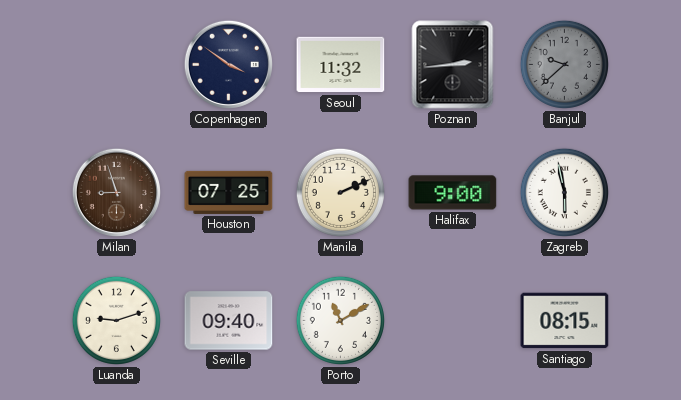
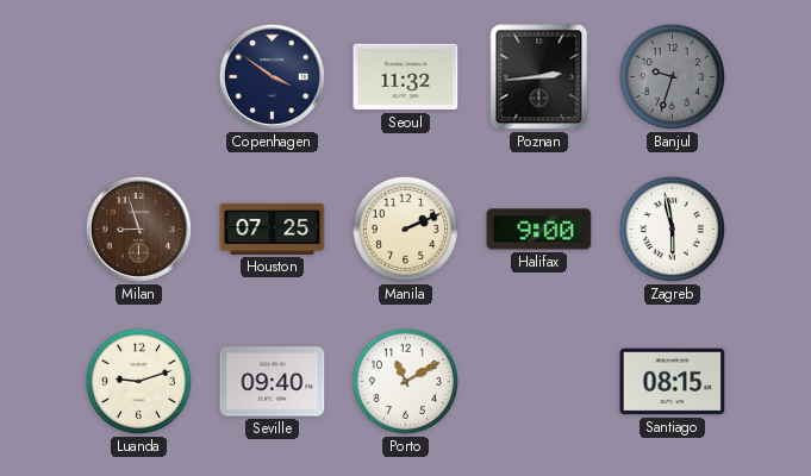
Banjul: 9:38 -> 9:33
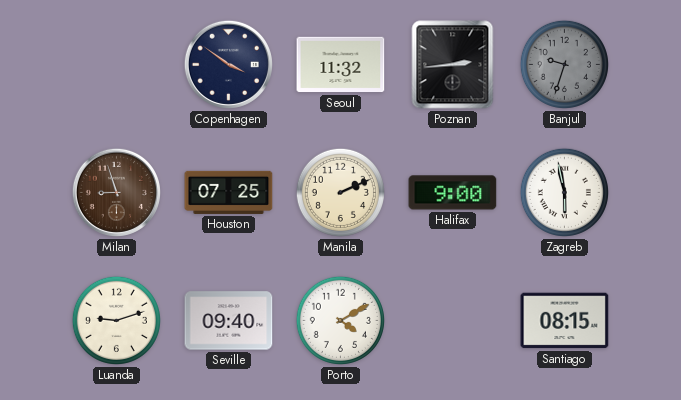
Porto: 11:10 -> 4:10
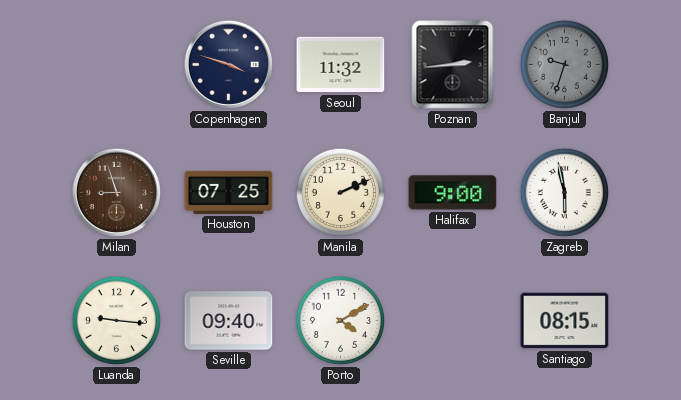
Copenhagen: 3:51 -> 3:48
Luanda: 9:12 -> 9:16
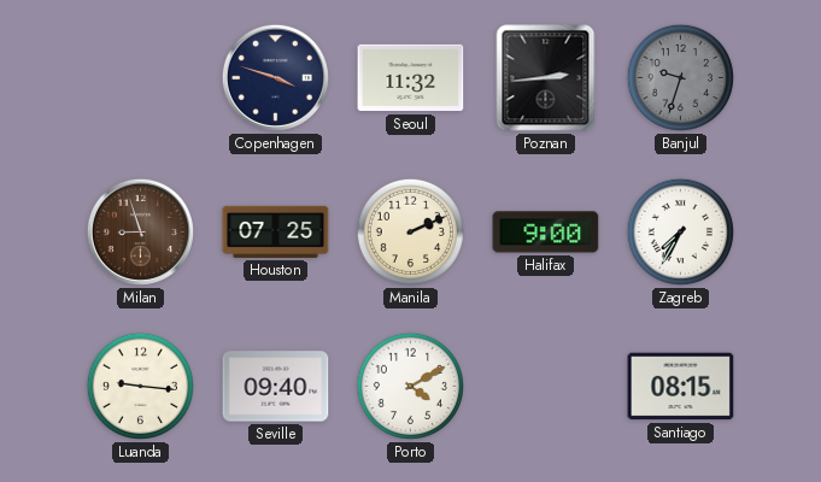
Zagreb: 5:58 -> 7:35
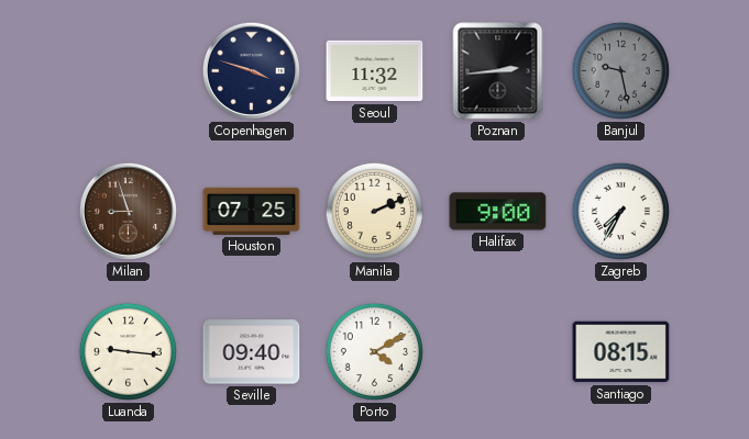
Banjul: 9:33 -> 9:28
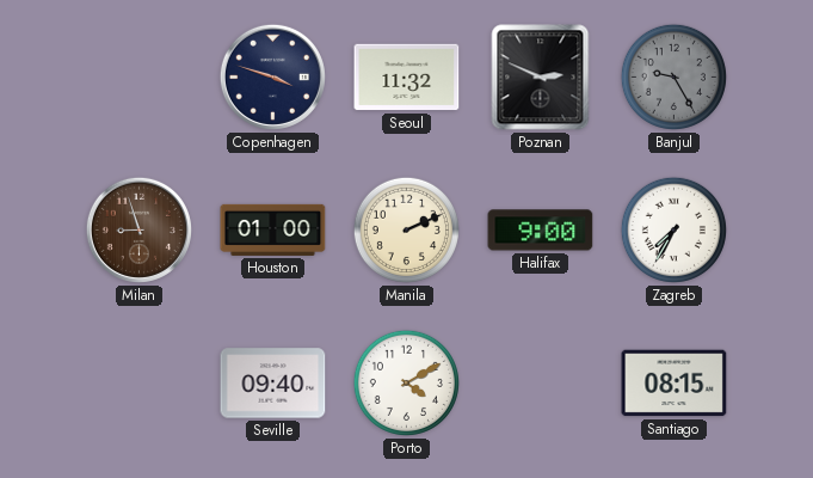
Poznan: 2:44 -> 2:49
Banjul: 9:28 -> 9:25
Houston: 07:25 -> 01:00
Luanda: 9:16 -> none
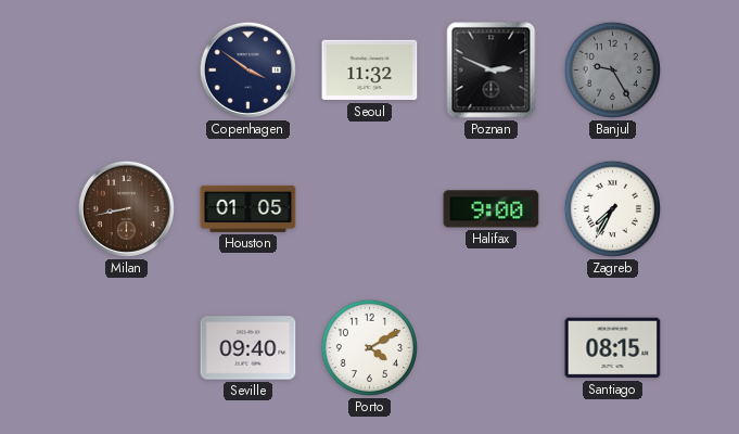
Copenhagen: 3:48 -> 3:51
Milan: 8:57 -> 8:43
Houston: 01:00 -> 01:05
Manila: 2:11 -> none
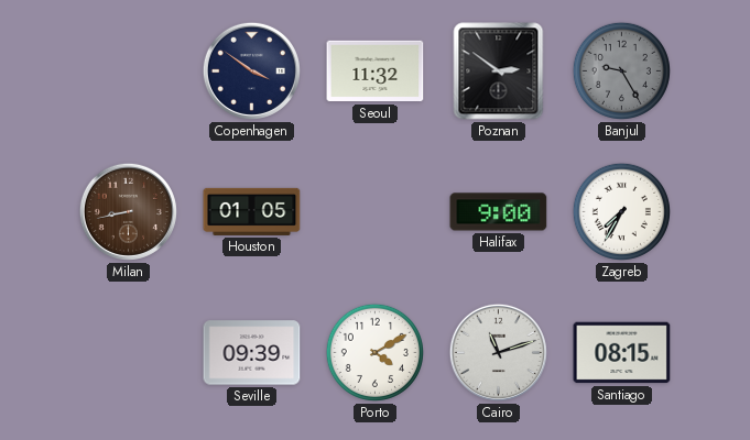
Poznan: 2:49 -> 2:51
Seville: 09:40 -> 09:39
Cairo: none -> 11:12
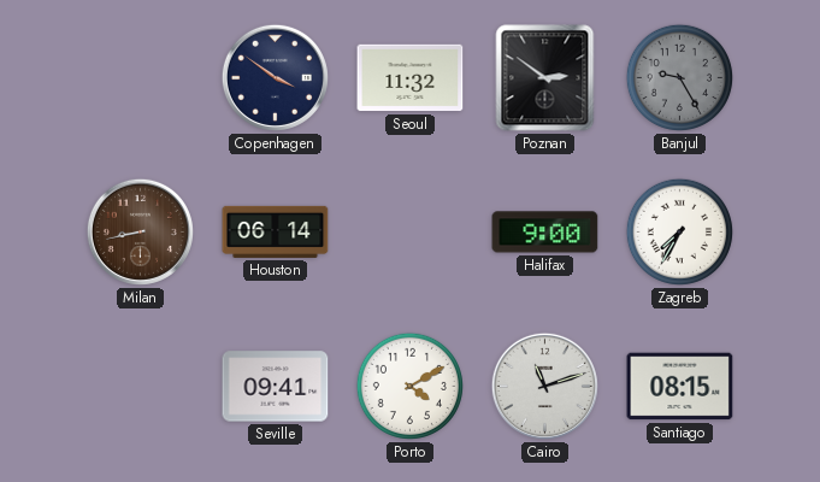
Houston: 01:05 -> 06:14
Seville: 09:39 -> 09:41
